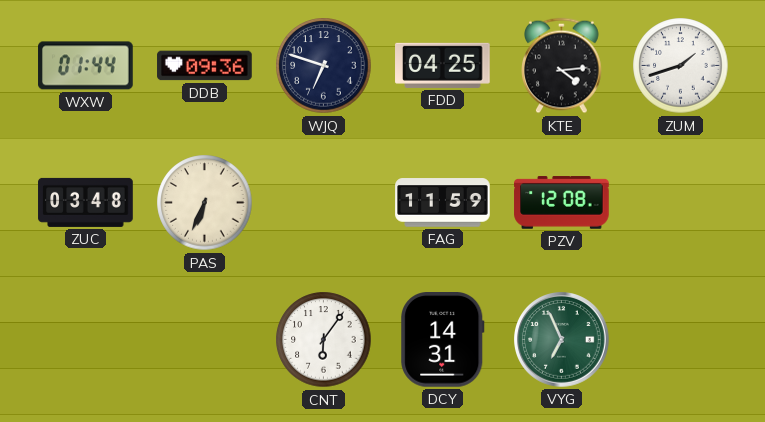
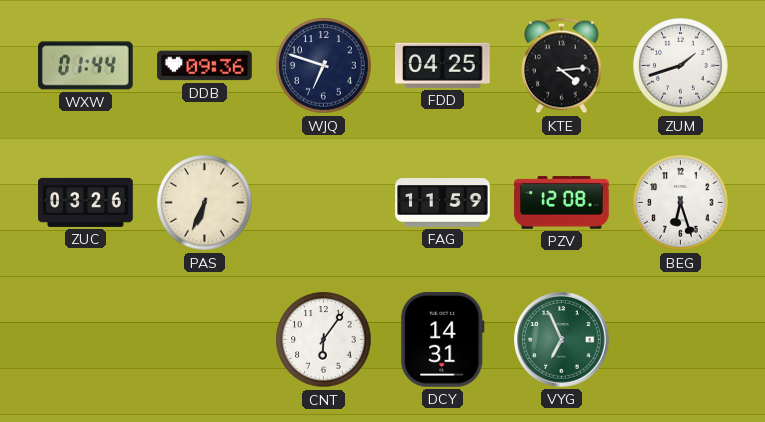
ZUC: 03:48 -> 03:26
BEG: none -> 6:27
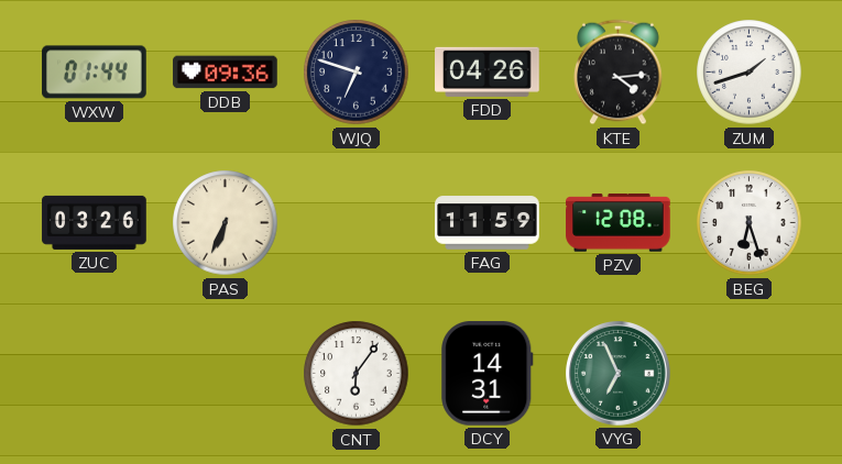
FDD: 04:25 -> 04:26
